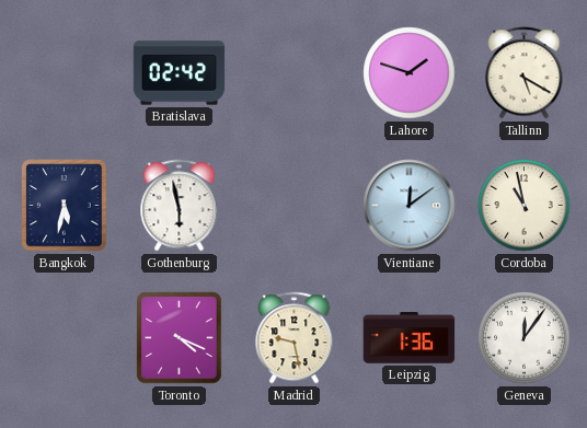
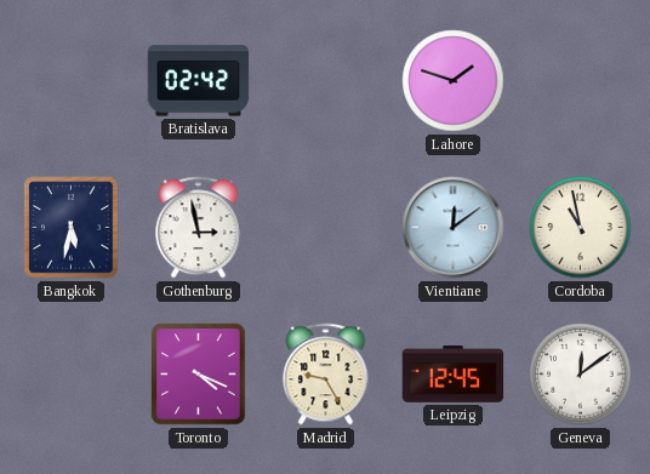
Tallinn: 5:20 -> none
Gothenburg: 5:58 -> 2:58
Madrid: 9:28 -> 9:25
Leipzig: 1:36 -> 12:45
Geneva: 12:06 -> 12:09
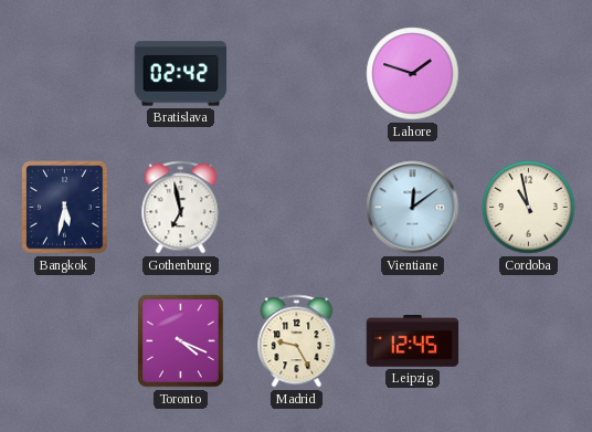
Gothenburg: 2:58 -> 6:58
Geneva: 12:09 -> none
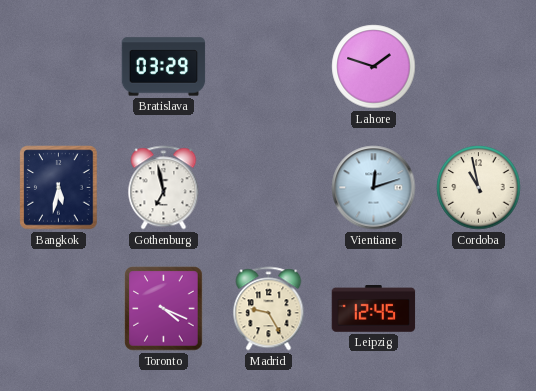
Bratislava: 02:42 -> 03:29
Vientiane: 12:09 -> 12:12
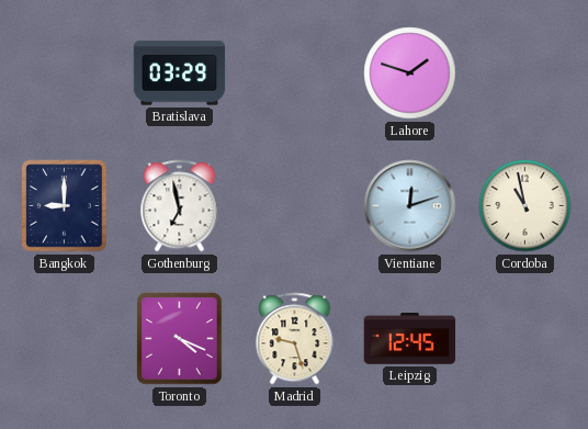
Bangkok: 5:32 -> 9:00
Madrid: 9:25 -> 9:27
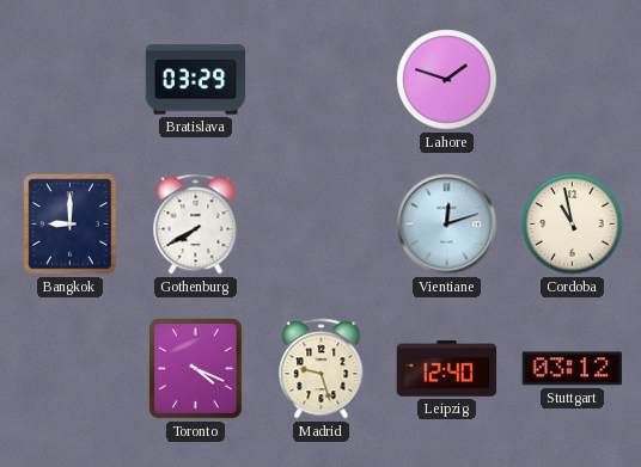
Gothenburg: 6:58 -> 7:40
Leipzig: 12:45 -> 12:40
Stuttgart: none -> 03:12
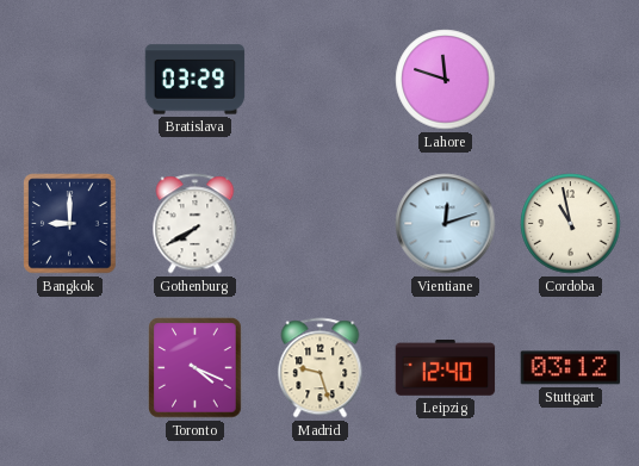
Lahore: 1:48 -> 11:48
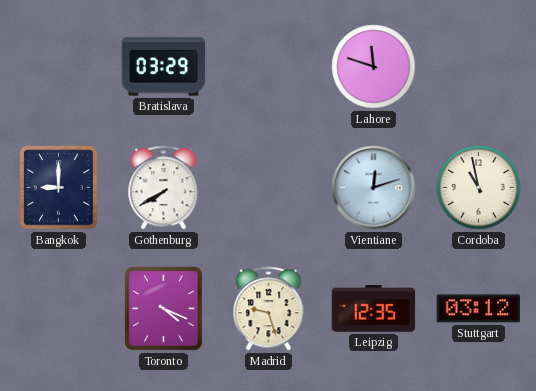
Leipzig: 12:40 -> 12:35
